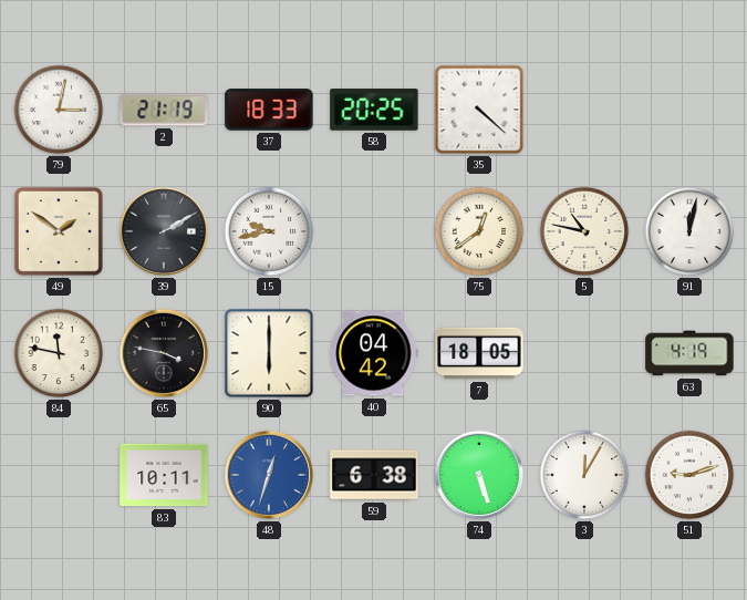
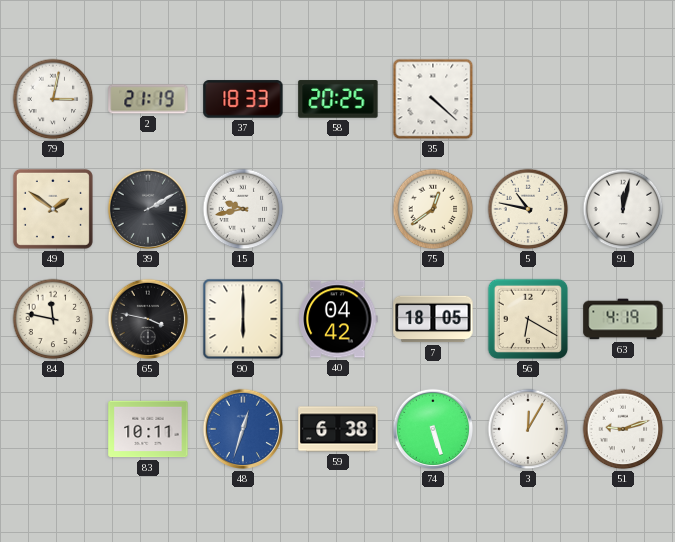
56: none -> 6:20
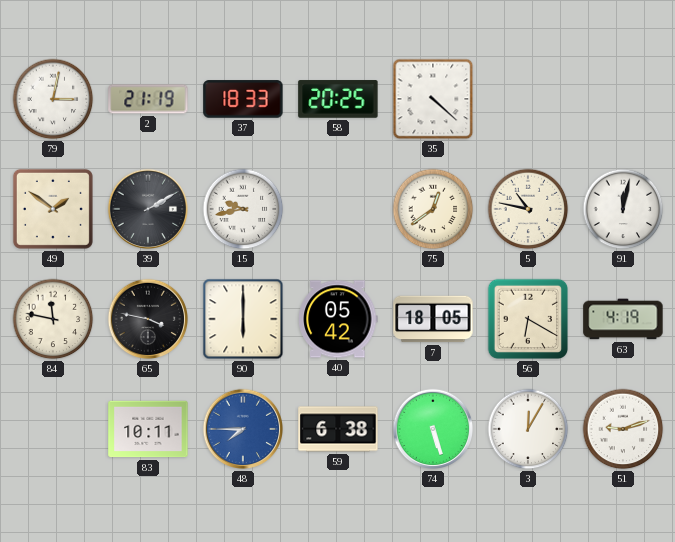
40: 04:42 -> 05:42
48: 12:33 -> 7:45
